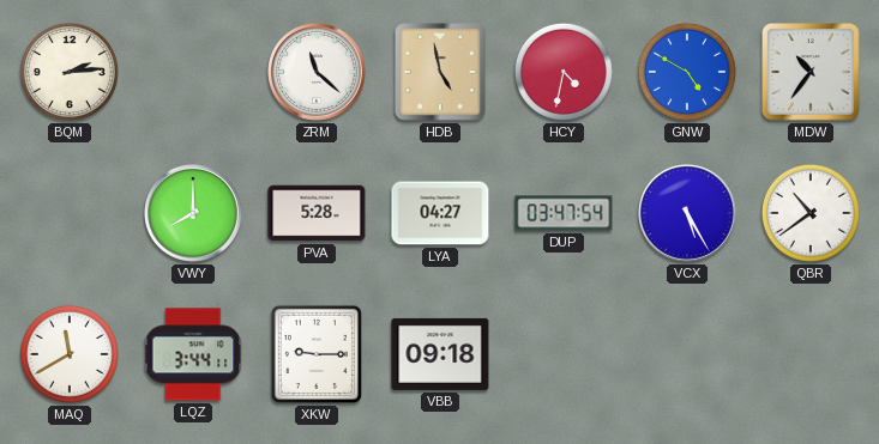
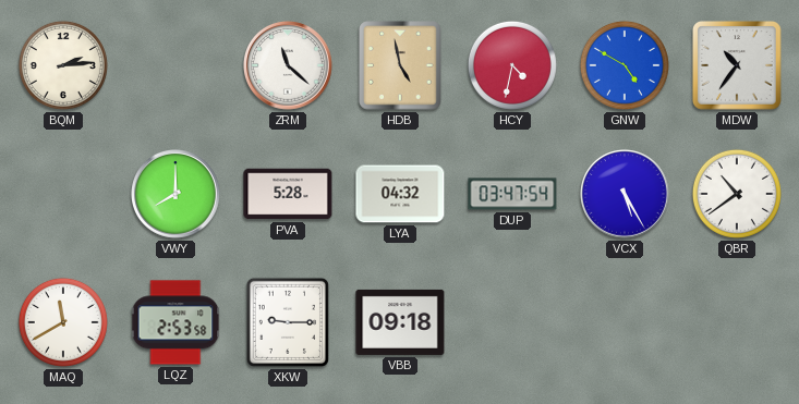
LYA: 04:27 -> 04:32
LQZ: 3:44 -> 2:53
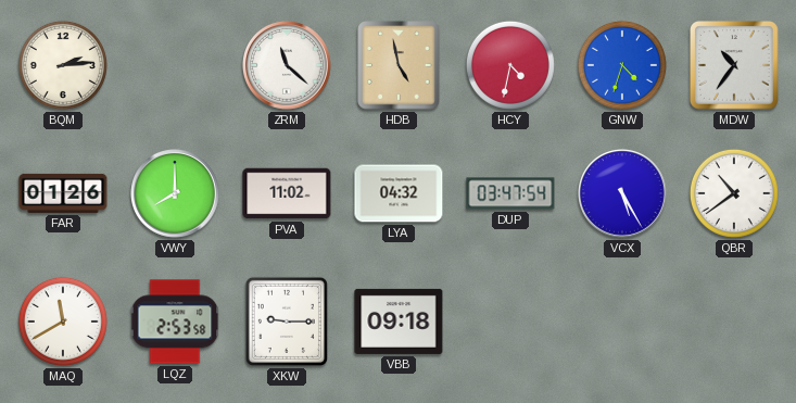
GNW: 4:50 -> 4:33
FAR: none -> 01:26
PVA: 5:28 -> 11:02
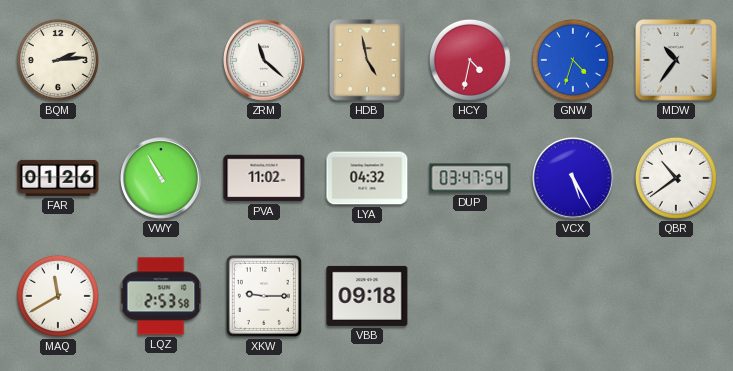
VWY: 8:00 -> 10:55
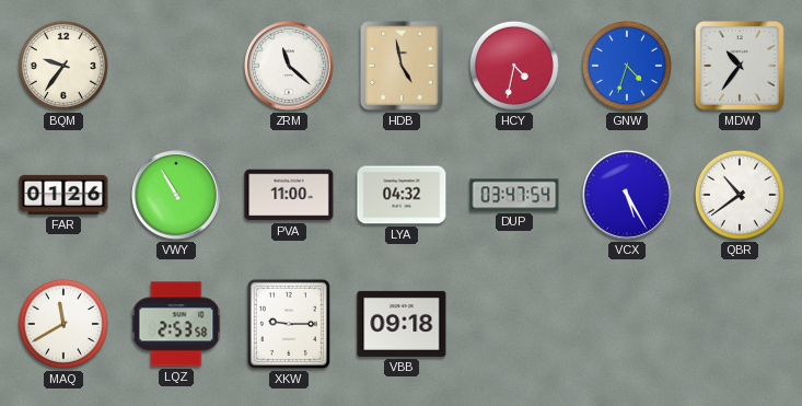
BQM: 2:14 -> 9:36
PVA: 11:02 -> 11:00
